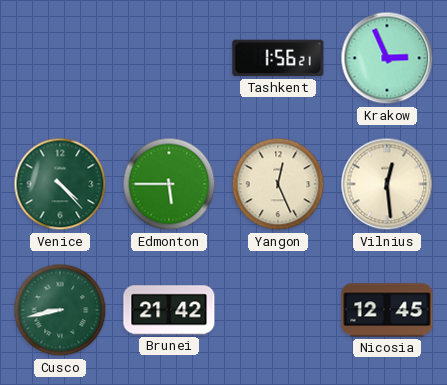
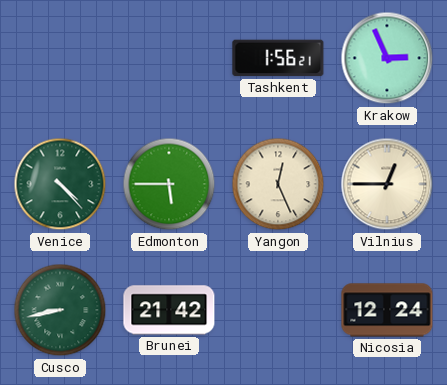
Vilnius: 12:29 -> 12:45
Nicosia: 12:45 -> 12:24
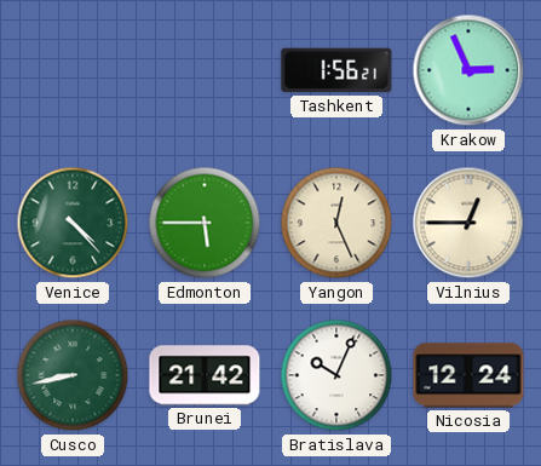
Bratislava: none -> 10:04
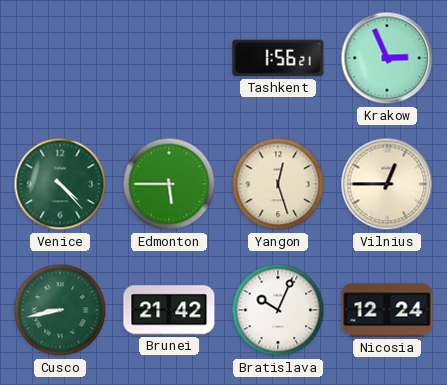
Yangon: 12:26 -> 12:27
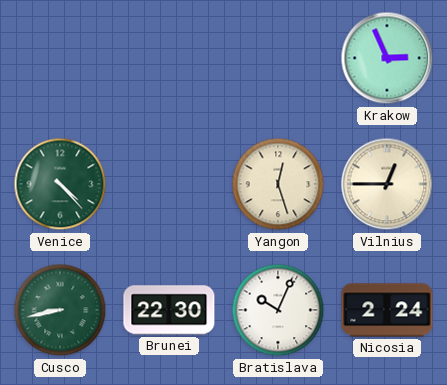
Tashkent: 1:56 -> none
Edmonton: 5:45 -> none
Brunei: 21:42 -> 22:30
Nicosia: 12:24 -> 2:24
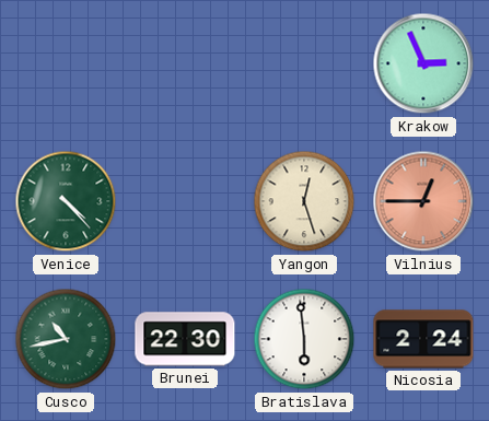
Vilnius dial: cream -> salmon
Cusco: 8:43 -> 10:43
Bratislava: 10:04 -> 5:59
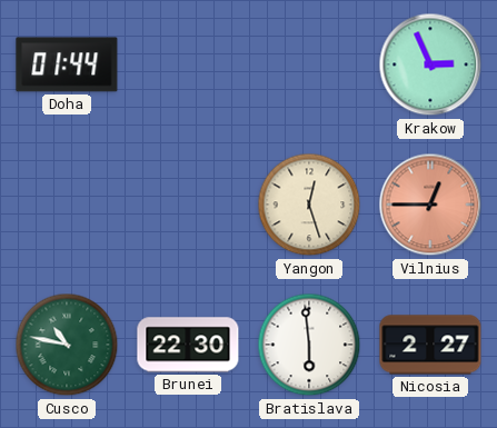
Doha: none -> 01:44
Venice: 4:23 -> none
Cusco: 10:43 -> 10:47
Nicosia: 2:24 -> 2:27
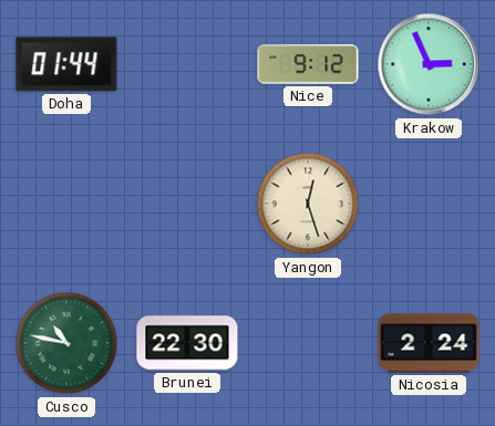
Nice: none -> 9:12
Vilnius: 12:45 -> none
Bratislava: 5:59 -> none
Nicosia: 2:27 -> 2:24
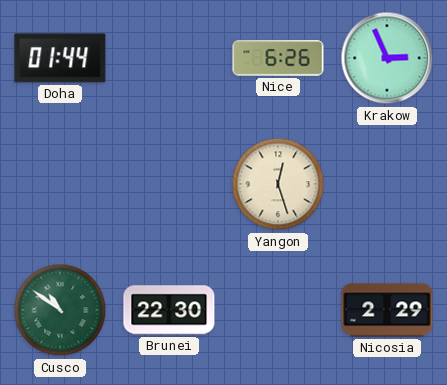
Nice: 9:12 -> 6:26
Cusco: 10:47 -> 10:51
Nicosia: 2:24 -> 2:29
